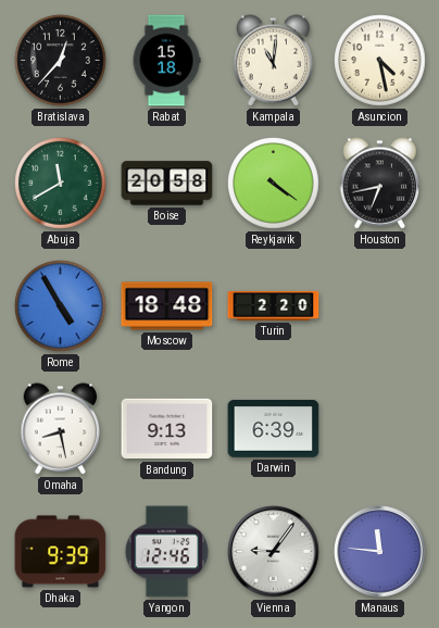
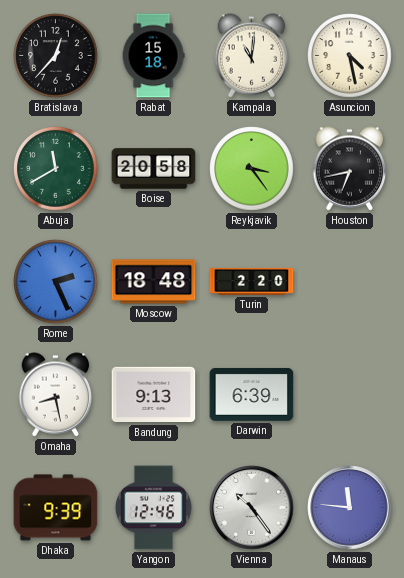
Reykjavik: 4:21 -> 3:24
Rome: 4:55 -> 2:26
Vienna: 9:06 -> 10:24
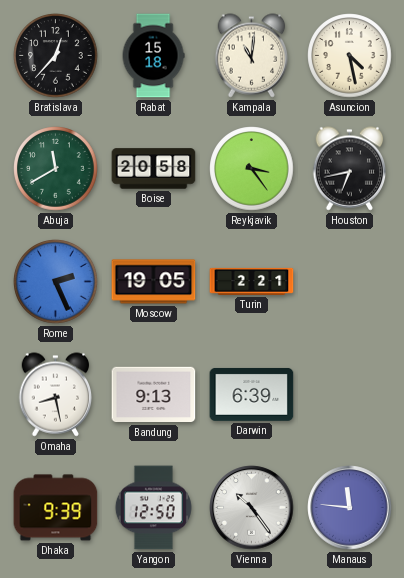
Moscow: 18:48 -> 19:05
Turin: 2:20 -> 2:21
Yangon: 12:46 -> 12:50
